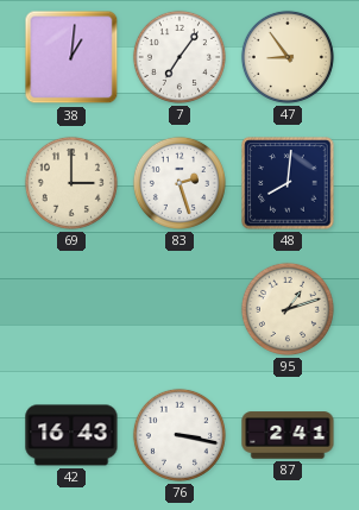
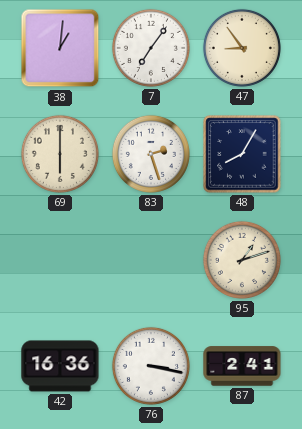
69: 3:00 -> 6:00
48: 8:01 -> 8:05
42: 16:43 -> 16:36
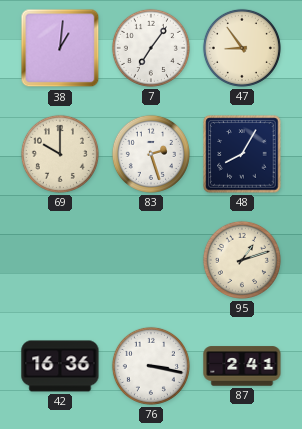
69: 6:00 -> 10:00
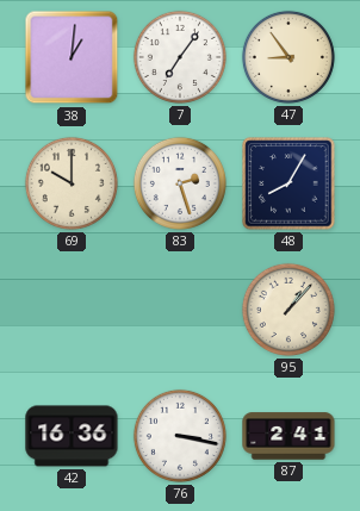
95: 1:12 -> 1:07
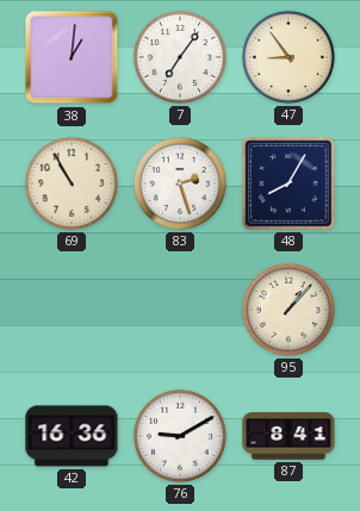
69: 10:00 -> 10:55
76: 3:17 -> 9:10
87: 2:41 -> 8:41
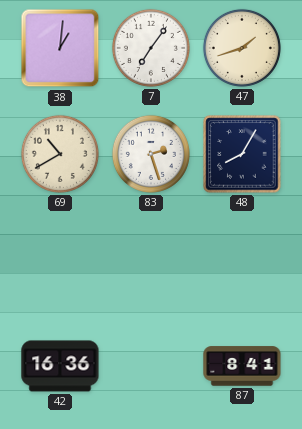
47: 8:54 -> 1:42
69: 10:55 -> 10:40
95: 1:07 -> none
76: 9:10 -> none
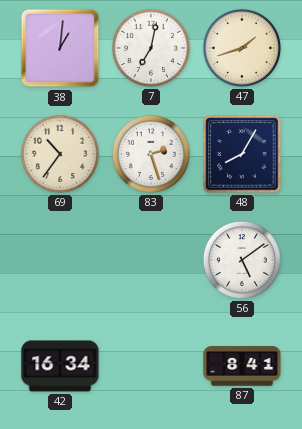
7: 7:06 -> 7:02
69: 10:40 -> 10:36
56: none -> 5:09
42: 16:36 -> 16:34
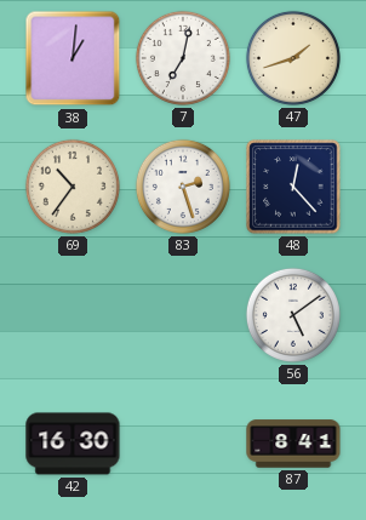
48: 8:05 -> 12:23
42: 16:34 -> 16:30
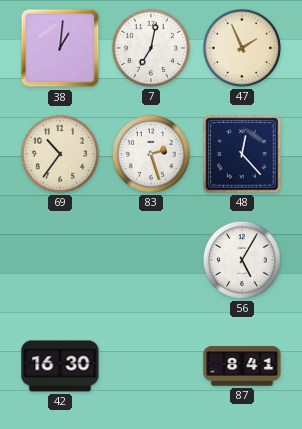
47: 1:42 -> 1:56
56: 5:09 -> 5:05
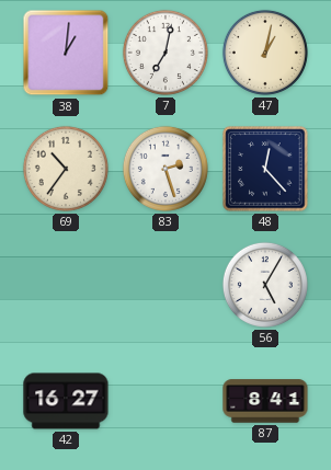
47: 1:56 -> 1:02
42: 16:30 -> 16:27
